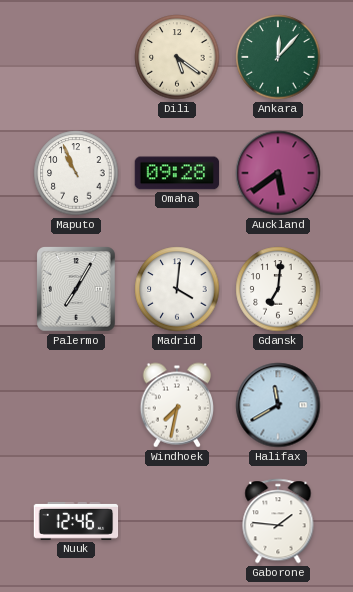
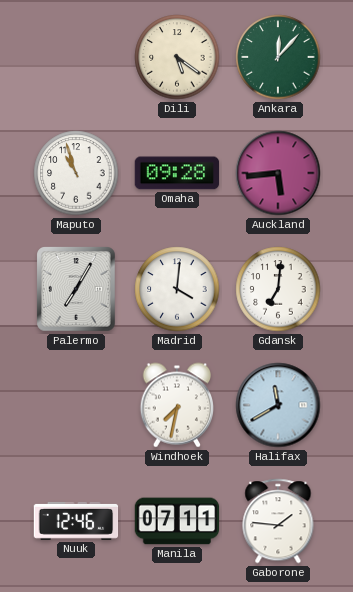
Maputo: 10:56 -> 10:57
Auckland: 5:39 -> 5:44
Manila: none -> 07:11
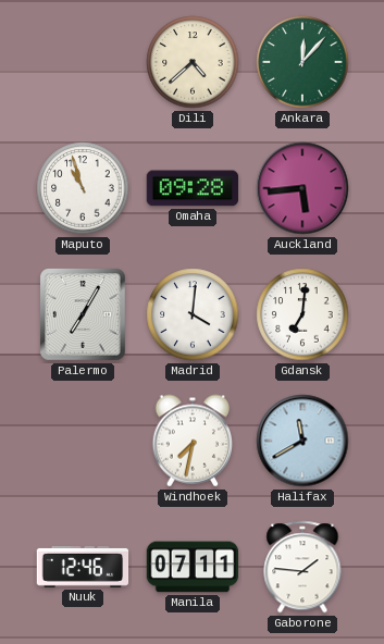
Dili: 5:21 -> 4:38
